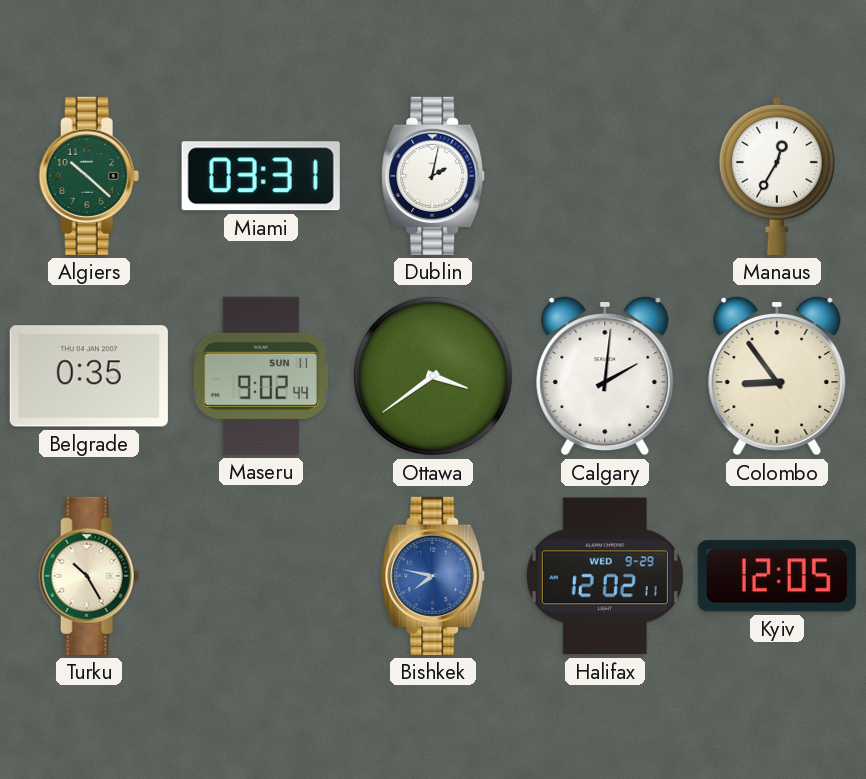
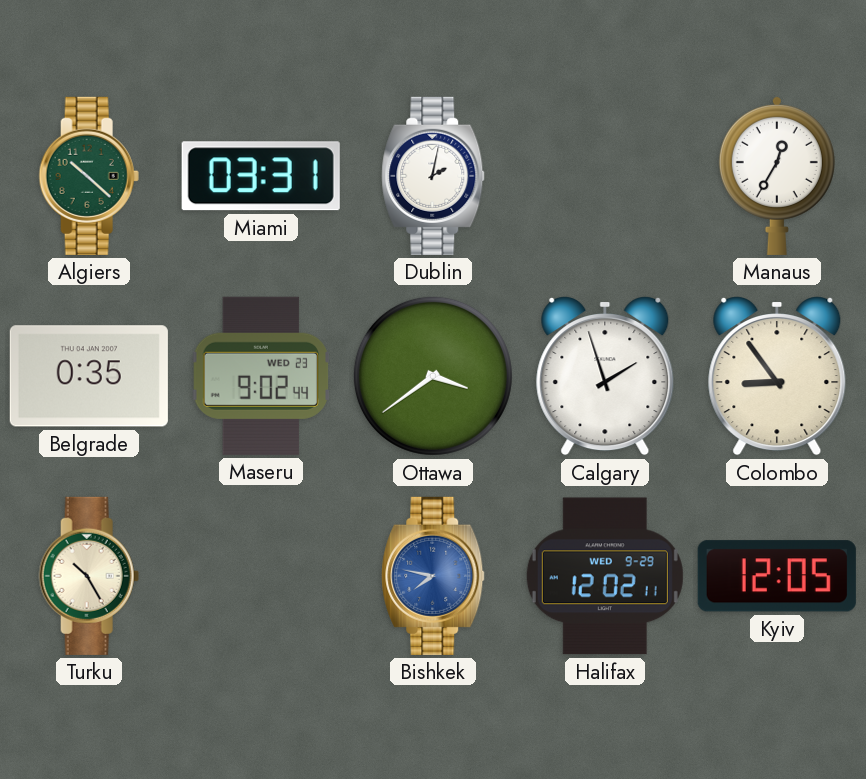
Maseru date: SUN 11 -> WED 23
Calgary: 2:01 -> 1:57
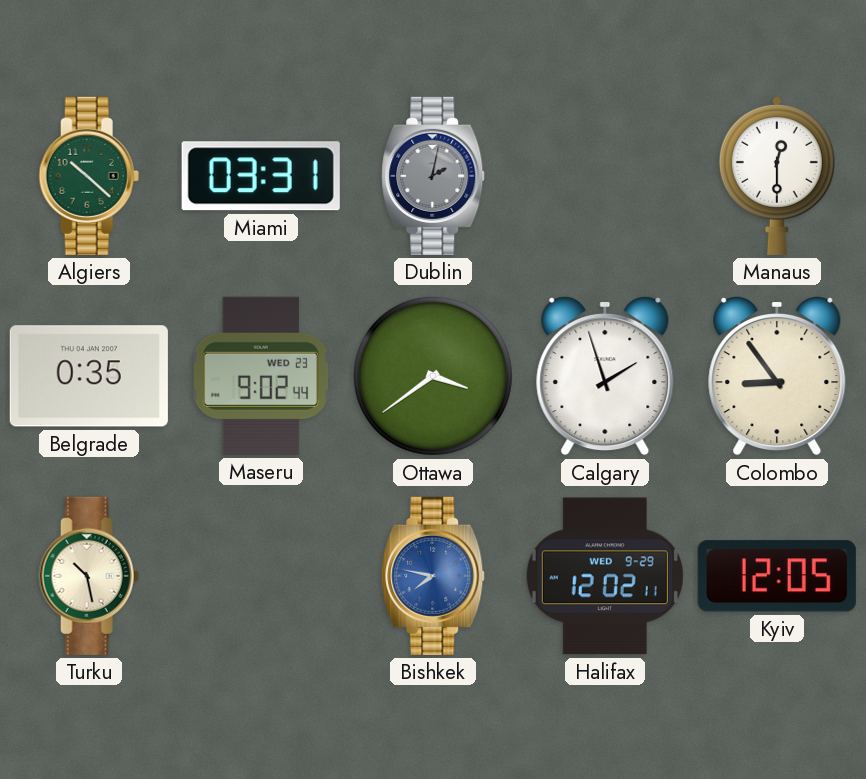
Dublin dial: white -> grey
Manaus: 12:35 -> 12:30
Turku: 10:25 -> 10:28
